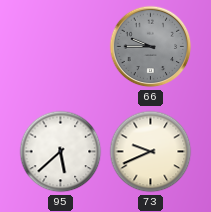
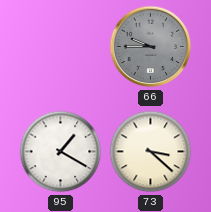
95: 5:38 -> 1:20
73: 9:41 -> 3:22
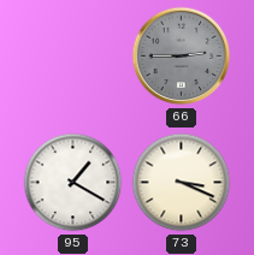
66: 9:45 -> 2:45
73: 3:22 -> 3:19
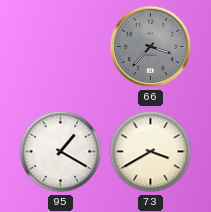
66: 2:45 -> 3:37
73: 3:19 -> 3:40
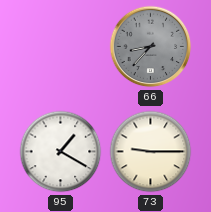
66: 3:37 -> 8:37
73: 3:40 -> 9:15
